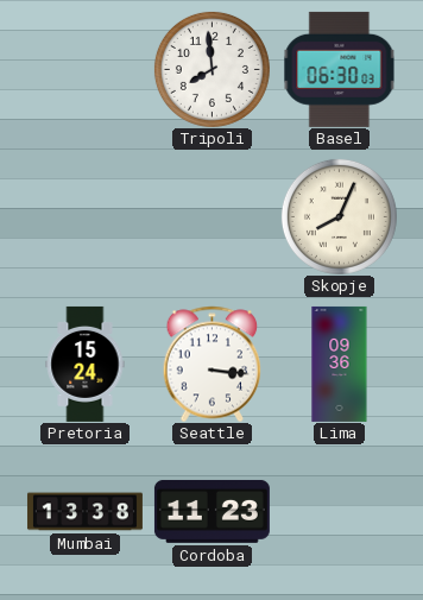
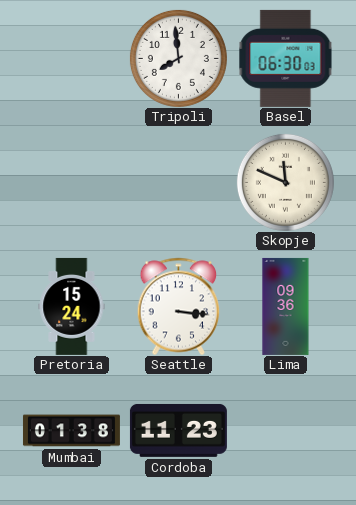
Skopje: 8:04 -> 11:49
Mumbai: 13:38 -> 01:38
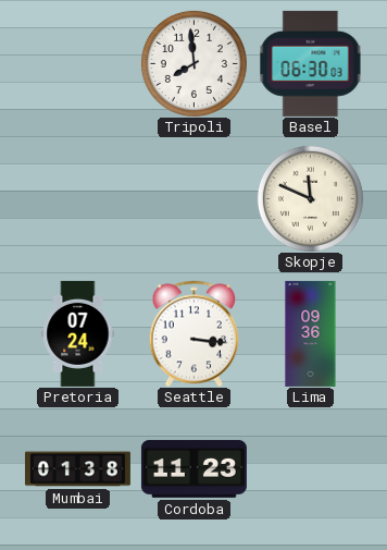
Pretoria: 15:24 -> 07:24
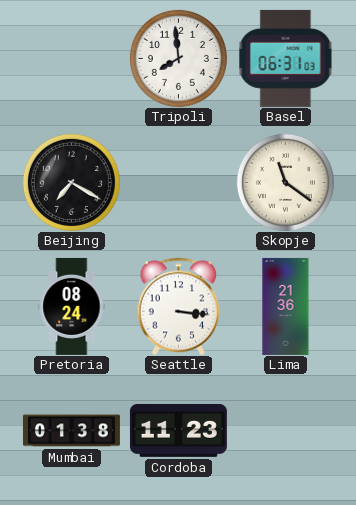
Basel: 06:30 -> 06:31
Beijing: none -> 7:20
Skopje: 11:49 -> 11:21
Pretoria: 07:24 -> 08:24
Lima: 09:36 -> 21:36
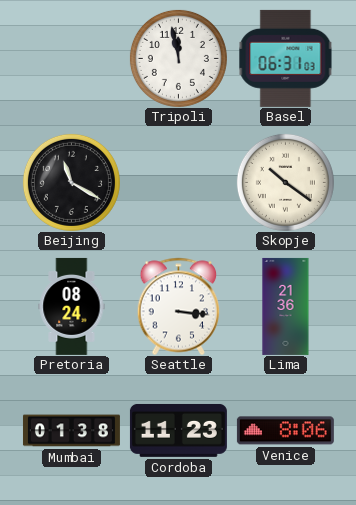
Tripoli: 7:59 -> 11:58
Beijing: 7:20 -> 11:20
Skopje: 11:21 -> 10:21
Venice: none -> 8:06
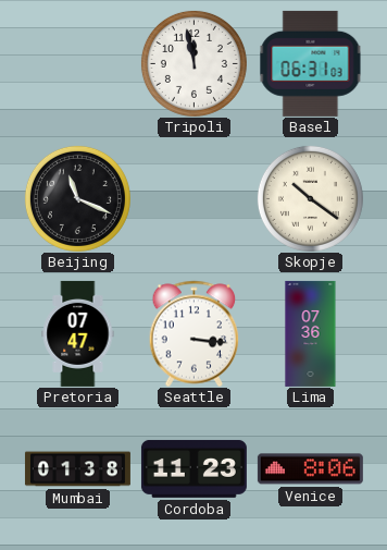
Beijing: 11:20 -> 11:19
Pretoria: 08:24 -> 07:47
Lima: 21:36 -> 07:36
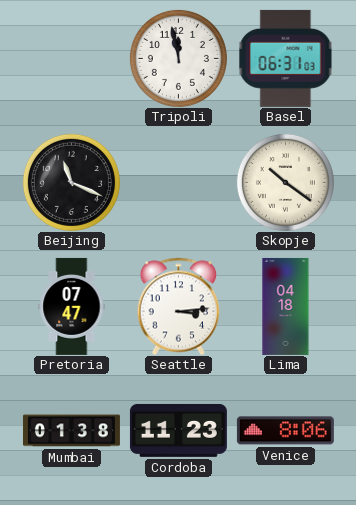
Seattle: 3:16 -> 3:14
Lima: 07:36 -> 04:18
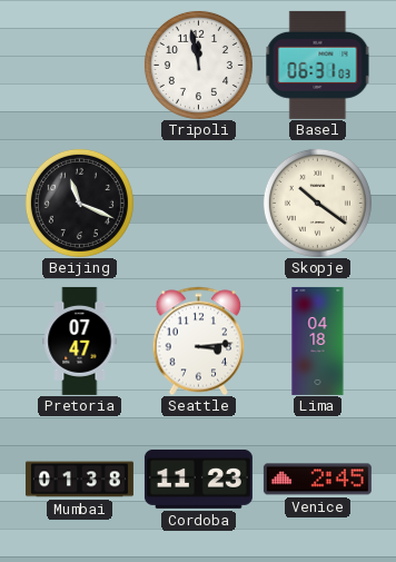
Venice: 8:06 -> 2:45
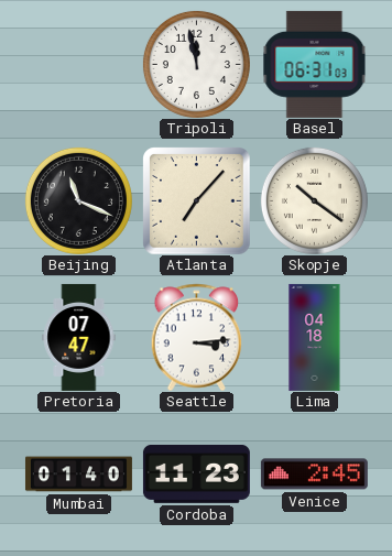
Atlanta: none -> 7:07
Mumbai: 01:38 -> 01:40
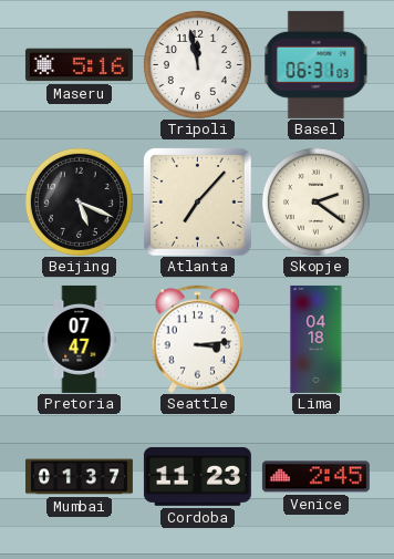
Maseru: none -> 5:16
Beijing: 11:19 -> 5:19
Skopje: 10:21 -> 2:21
Mumbai: 01:40 -> 01:37
